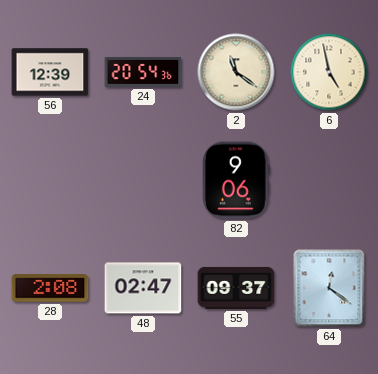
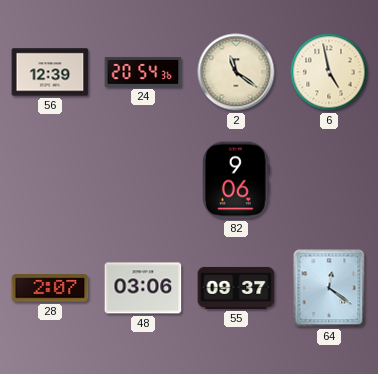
28: 2:08 -> 2:07
48: 02:47 -> 03:06
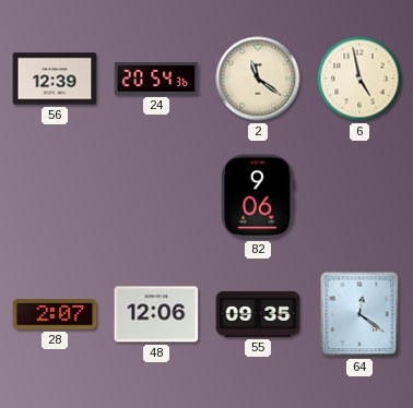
48: 03:06 -> 12:06
55: 09:37 -> 09:35
